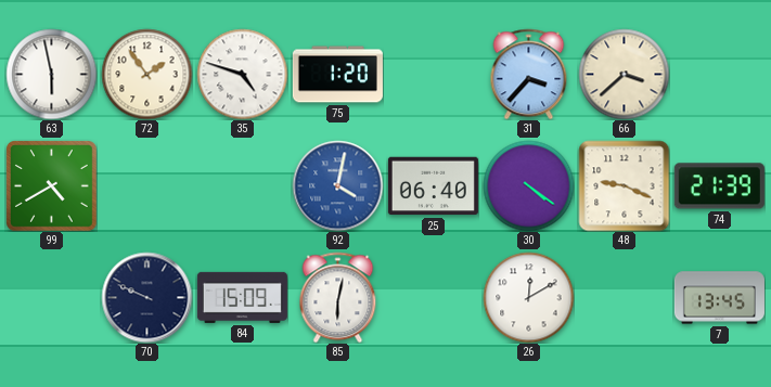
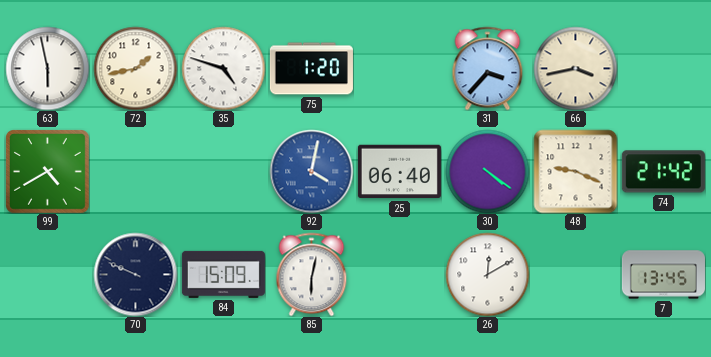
72: 1:54 -> 1:43
66: 3:38 -> 3:43
74: 21:39 -> 21:42
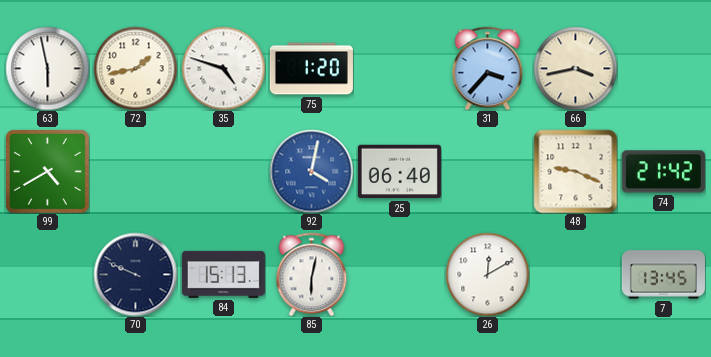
30: 4:21 -> none
84: 15:09 -> 15:13
